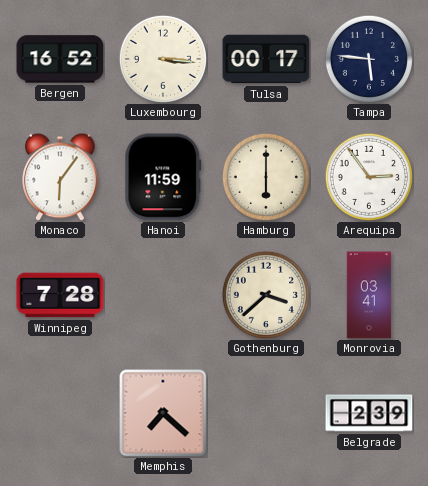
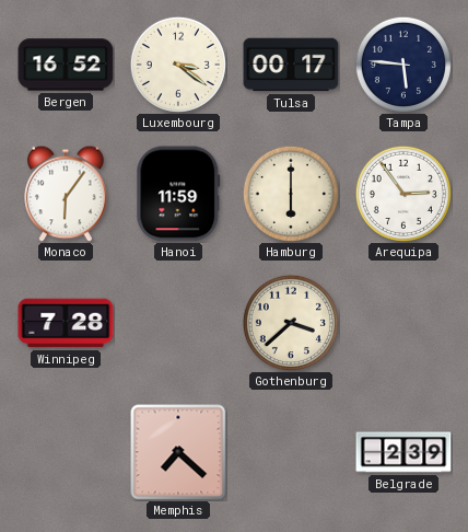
Luxembourg: 3:16 -> 3:21
Monrovia: 03:41 -> none
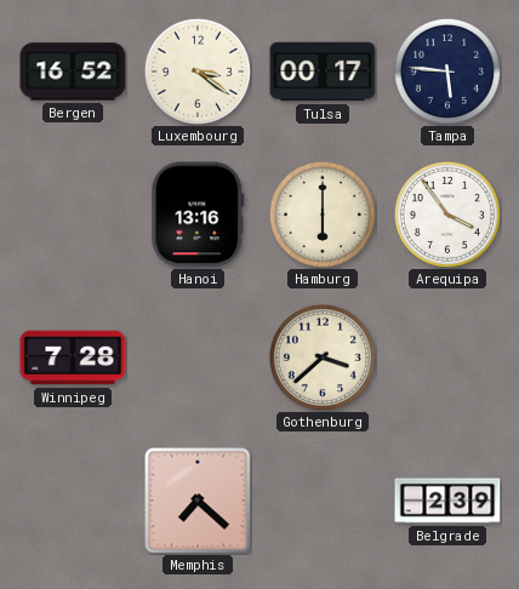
Monaco: 6:06 -> none
Hanoi: 11:59 -> 13:16
Arequipa: 2:54 -> 3:54
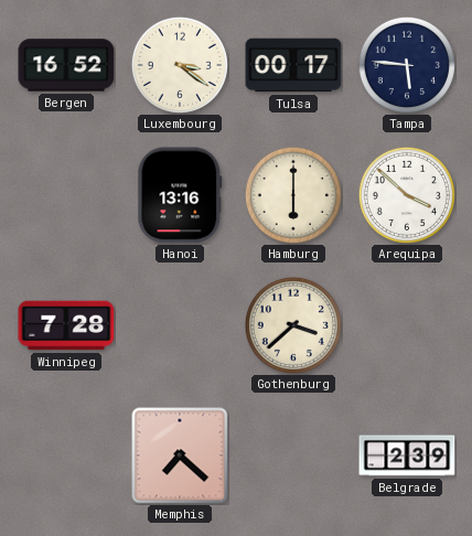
Arequipa: 3:54 -> 3:52
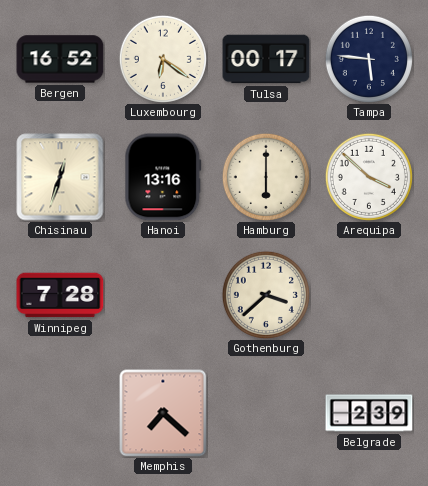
Luxembourg: 3:21 -> 6:21
Chisinau: none -> 12:33
